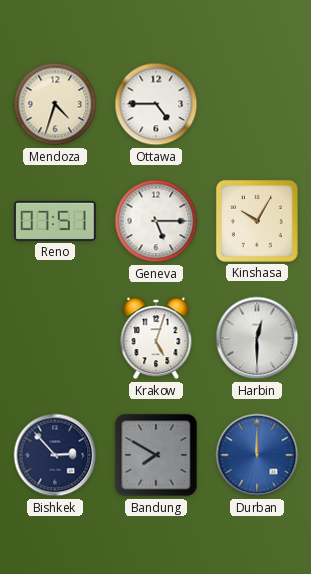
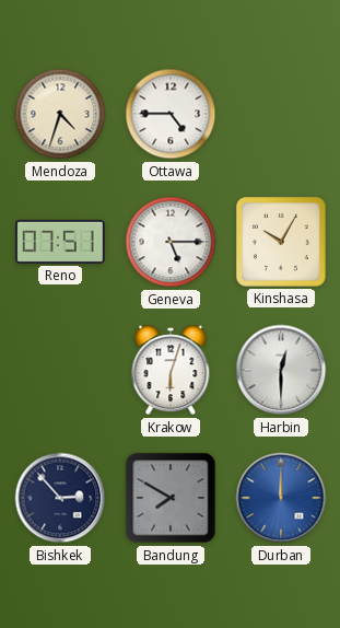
Krakow: 5:03 -> 6:03
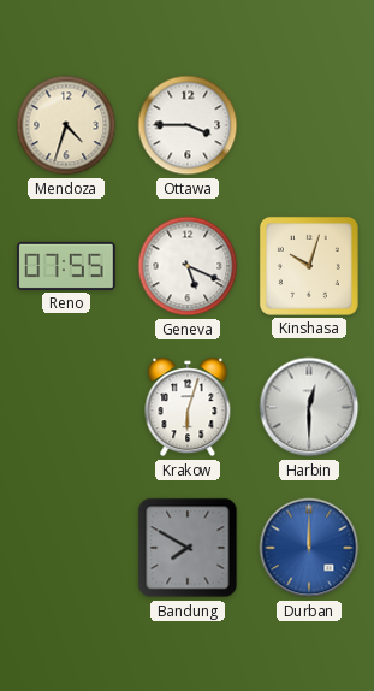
Ottawa: 4:45 -> 3:45
Reno: 07:51 -> 07:55
Geneva: 5:15 -> 5:19
Kinshasa: 10:05 -> 10:03
Bishkek: 2:53 -> none
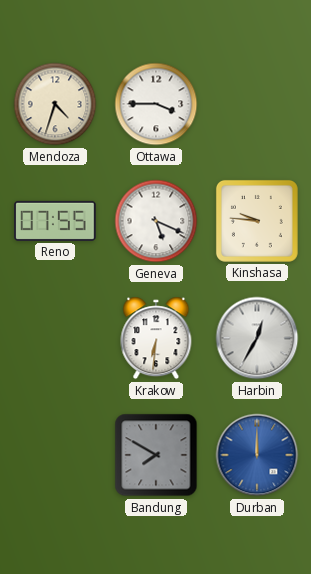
Kinshasa: 10:03 -> 9:46
Krakow: 6:03 -> 6:31
Harbin: 12:30 -> 12:35
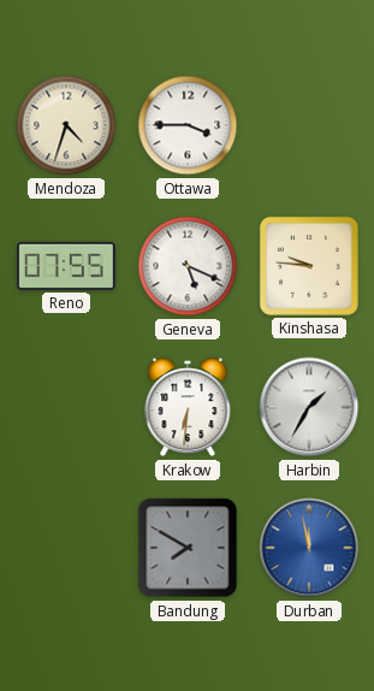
Harbin: 12:35 -> 1:35
Durban: 12:00 -> 11:58
